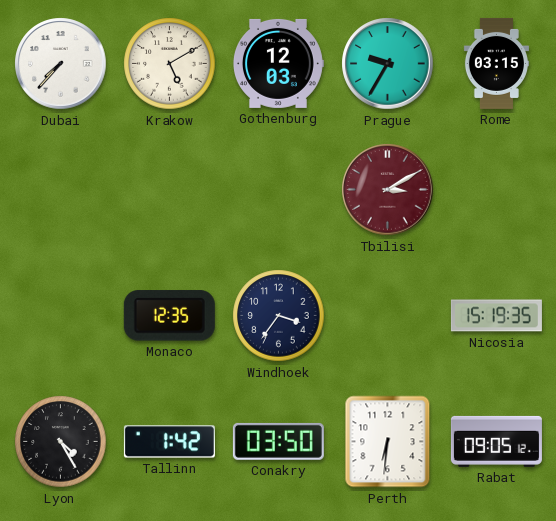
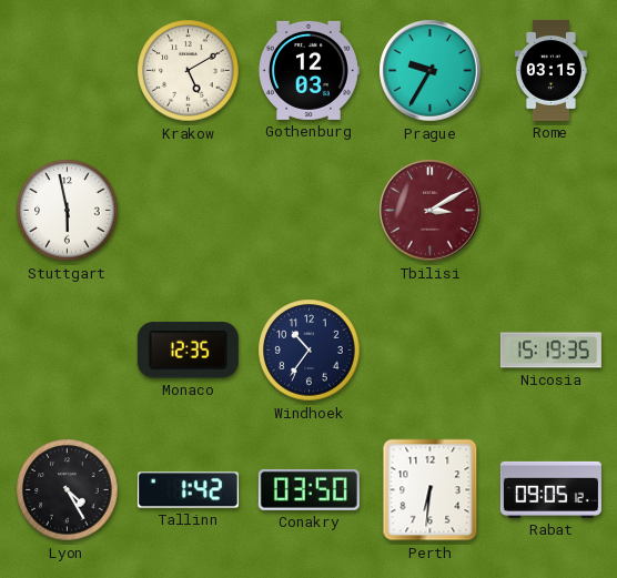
Dubai: 7:37 -> none
Stuttgart: none -> 5:58
Windhoek: 3:36 -> 10:36
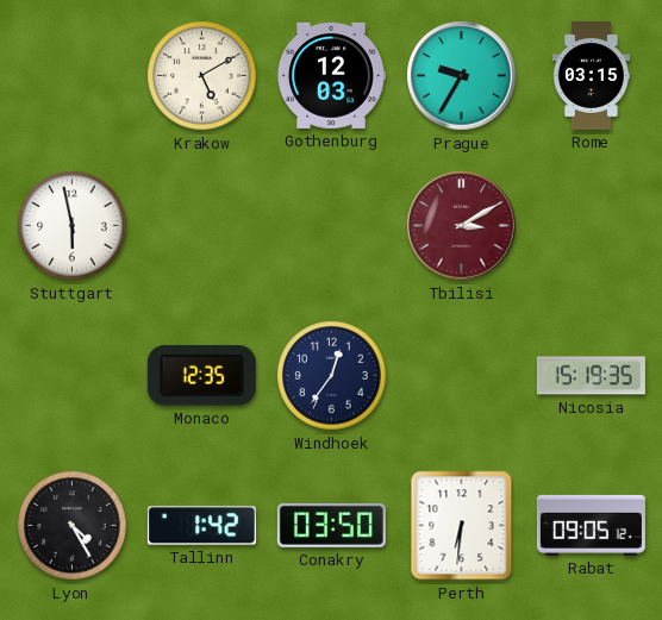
Windhoek: 10:36 -> 12:36
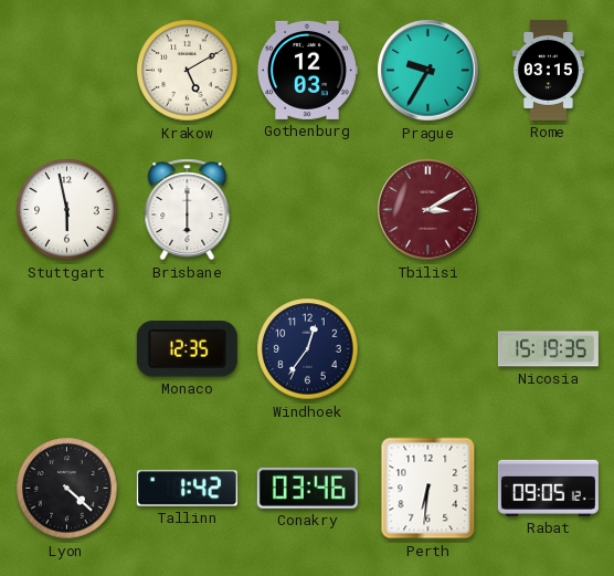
Brisbane: none -> 6:00
Lyon: 4:25 -> 4:22
Conakry: 03:50 -> 03:46
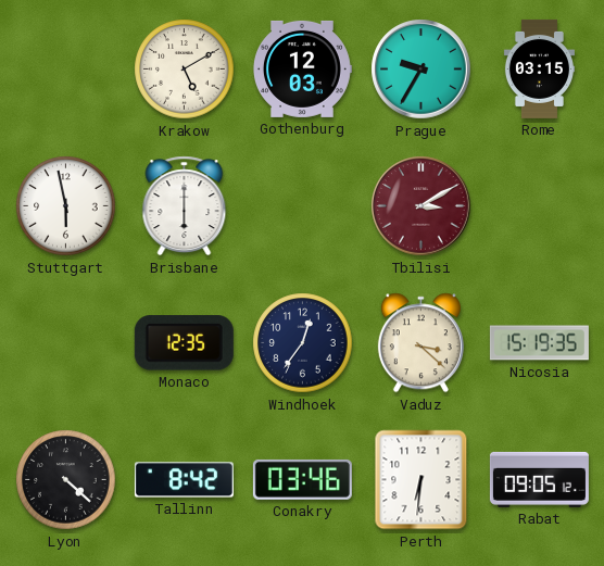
Vaduz: none -> 3:22
Tallinn: 1:42 -> 8:42
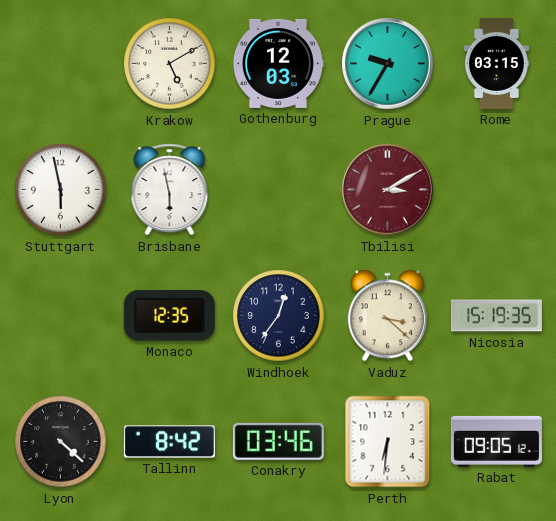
Brisbane: 6:00 -> 5:58
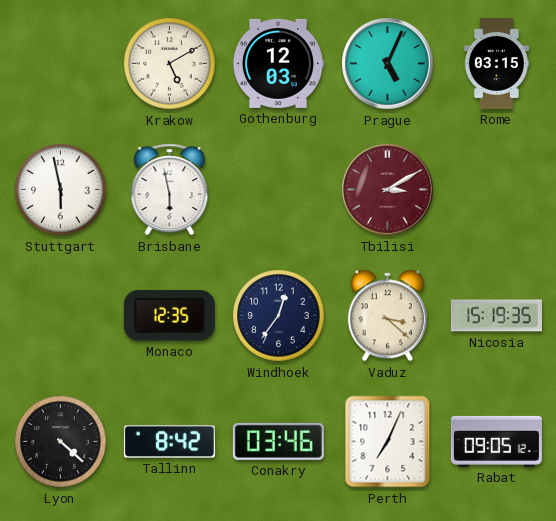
Prague: 9:35 -> 5:04
Perth: 6:31 -> 7:04
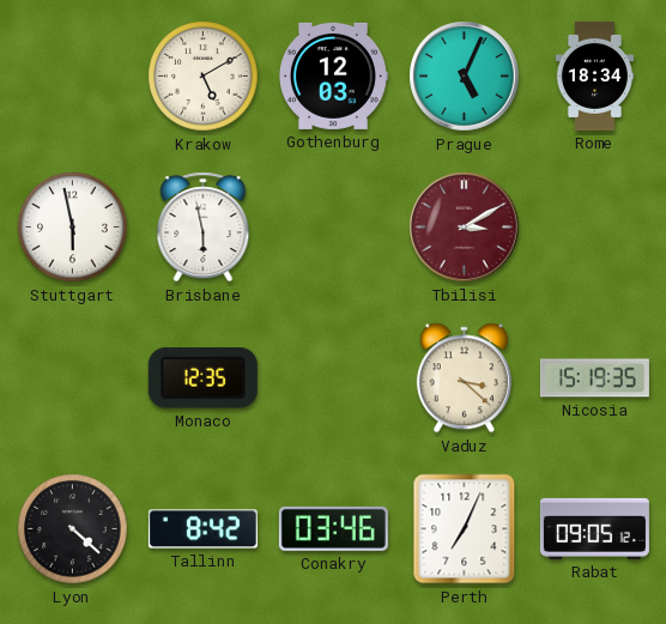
Rome: 03:15 -> 18:34
Windhoek: 12:36 -> none
